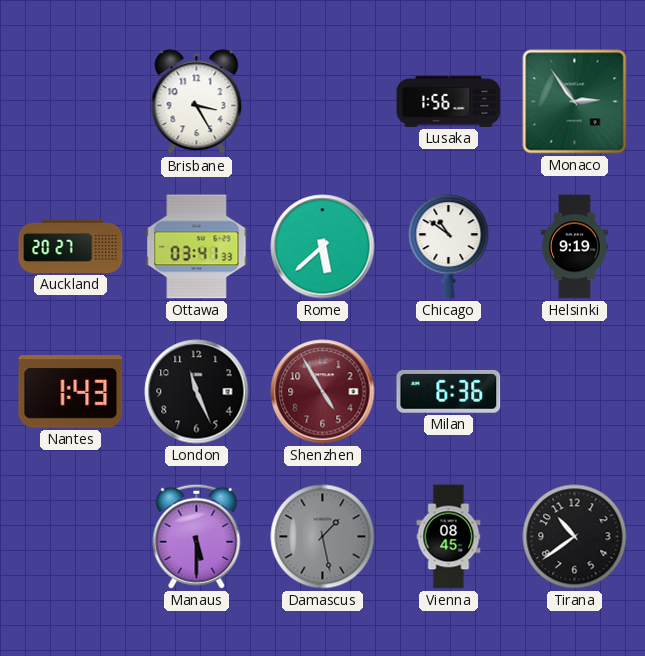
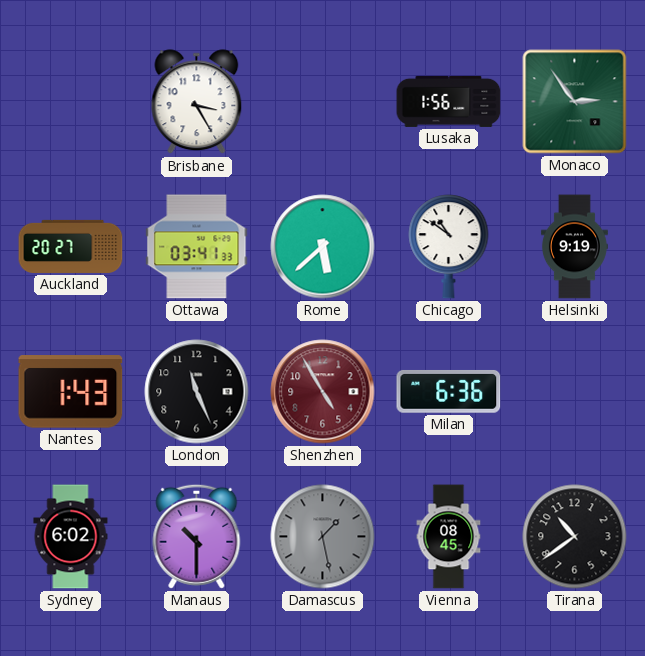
Sydney: none -> 6:02
Manaus: 5:30 -> 10:30
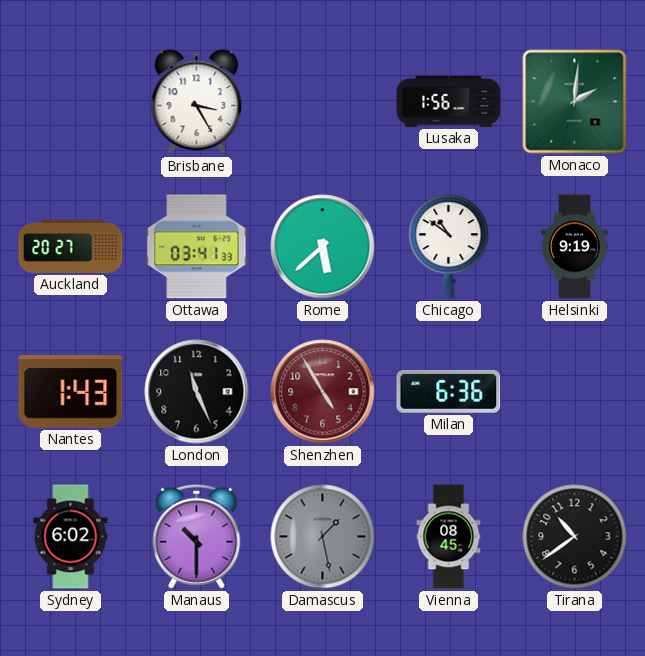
Monaco: 2:54 -> 2:01
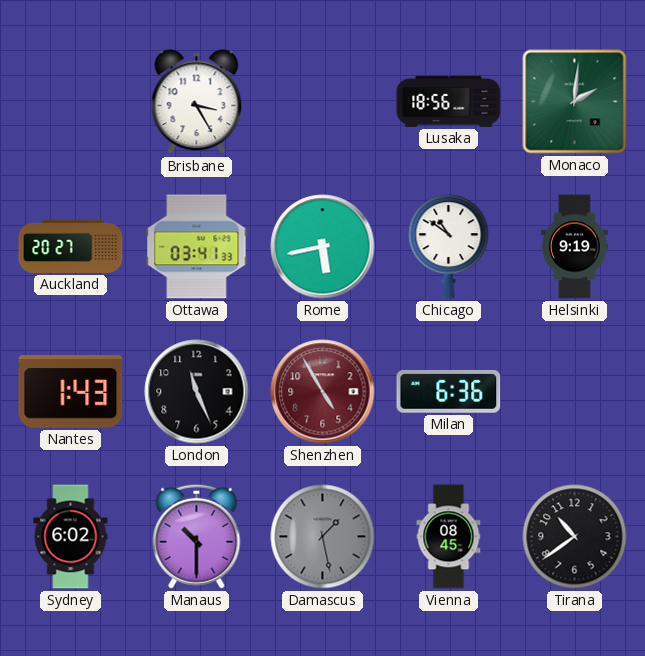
Lusaka: 1:56 -> 18:56
Rome: 5:38 -> 5:43
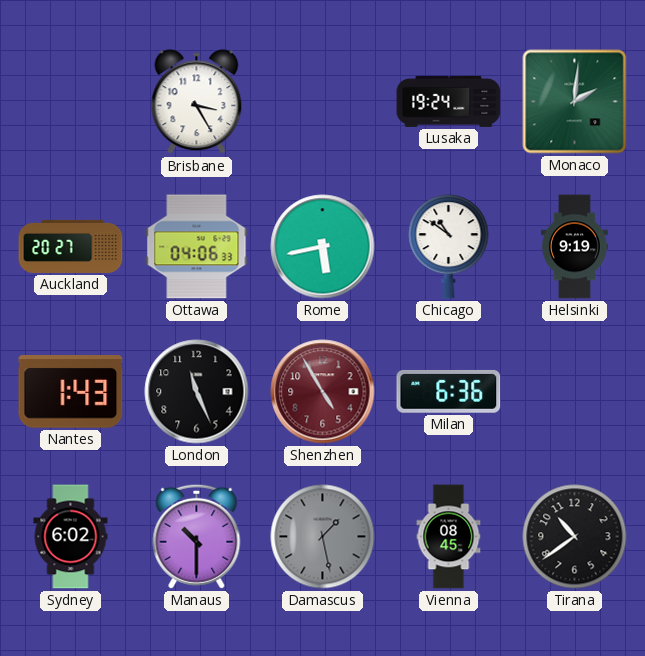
Lusaka: 18:56 -> 19:24
Ottawa: 03:41 -> 04:06
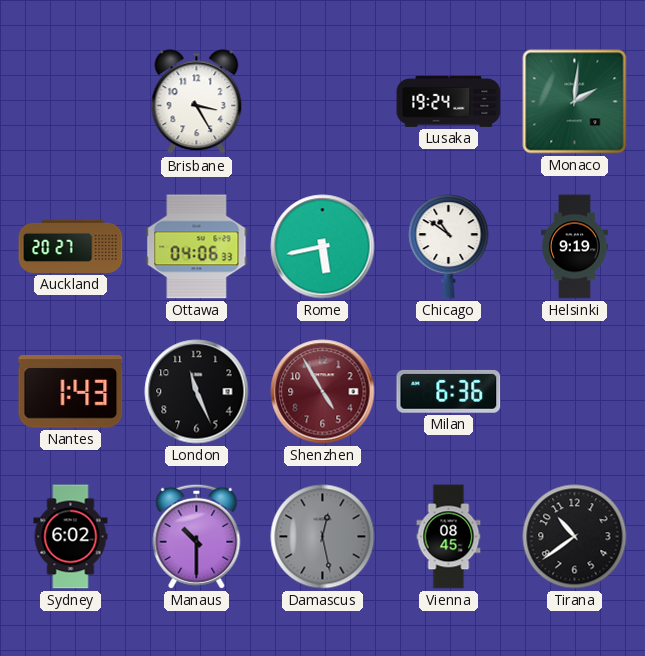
Damascus: 1:28 -> 12:28
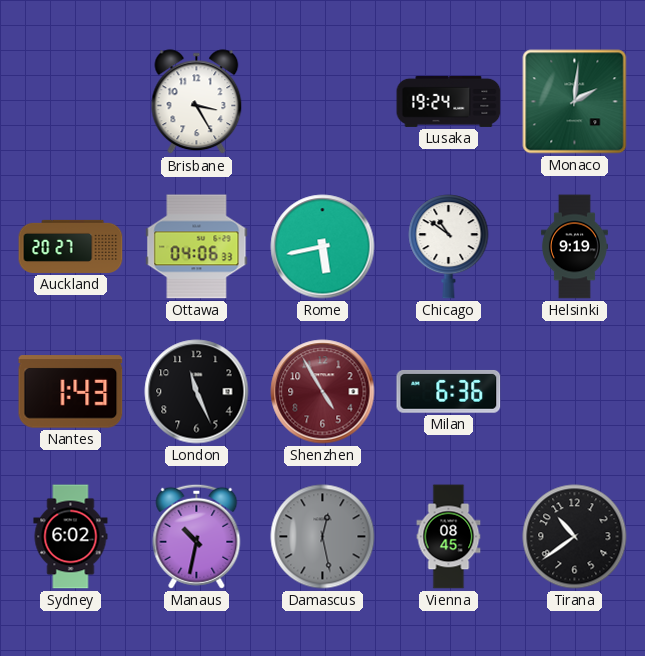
Manaus: 10:30 -> 10:32
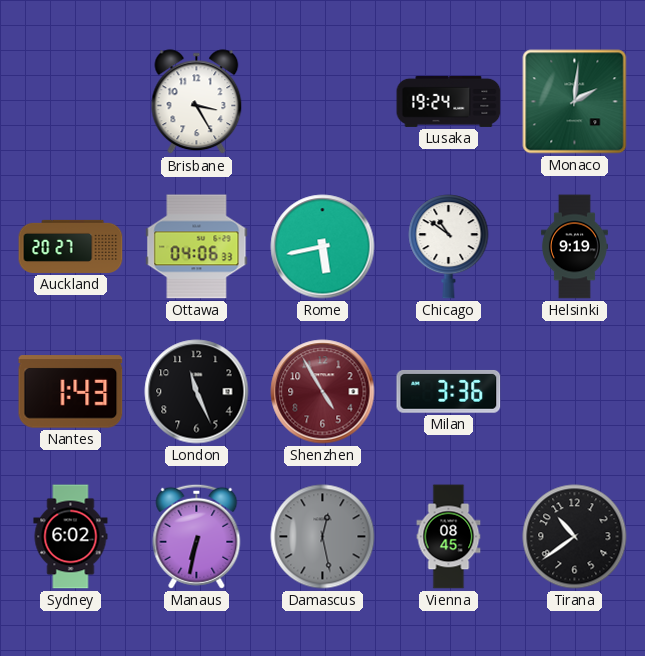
Milan: 6:36 -> 3:36
Manaus: 10:32 -> 6:32
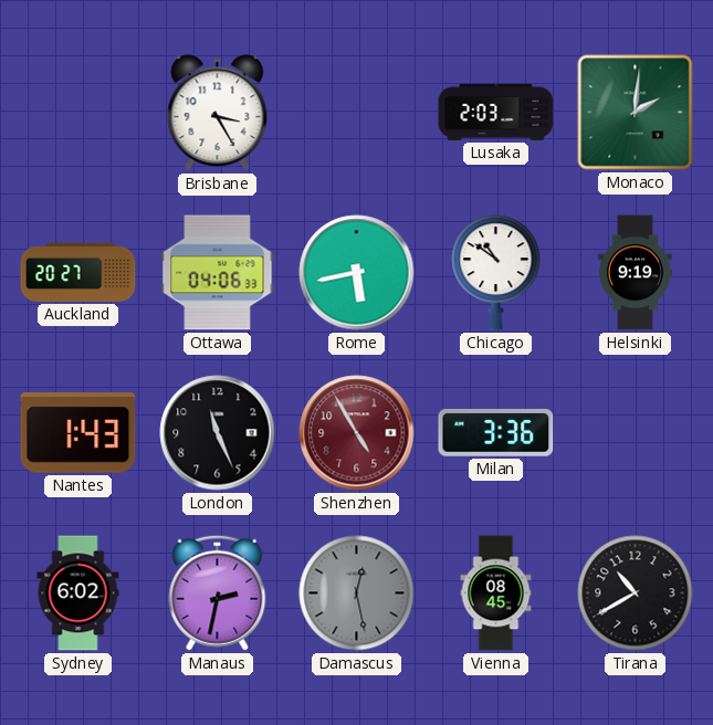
Lusaka: 19:24 -> 2:03
Manaus: 6:32 -> 2:32
Tirana: 10:39 -> 10:40
